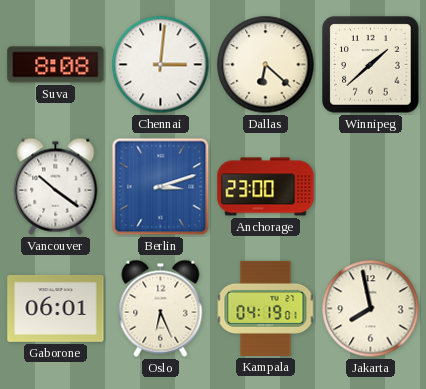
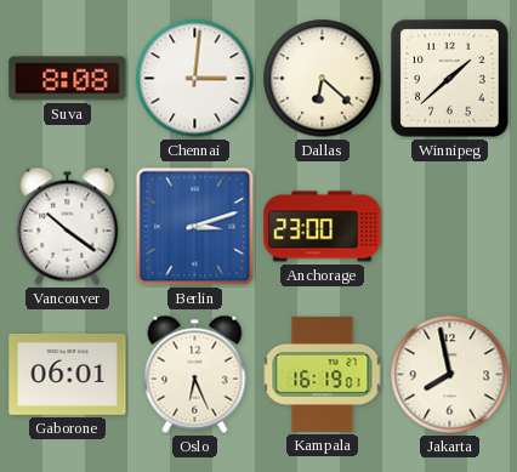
Kampala: 04:19 -> 16:19
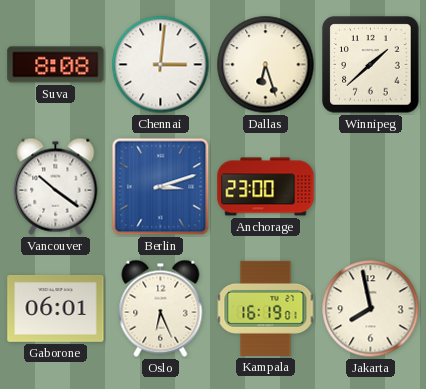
Dallas: 6:22 -> 6:27
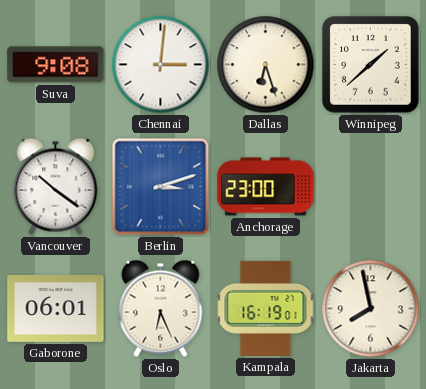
Suva: 8:08 -> 9:08
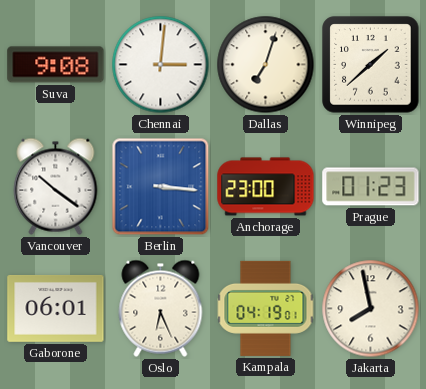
Dallas: 6:27 -> 7:03
Berlin: 3:12 -> 3:16
Prague: none -> 01:23
Kampala: 16:19 -> 04:19
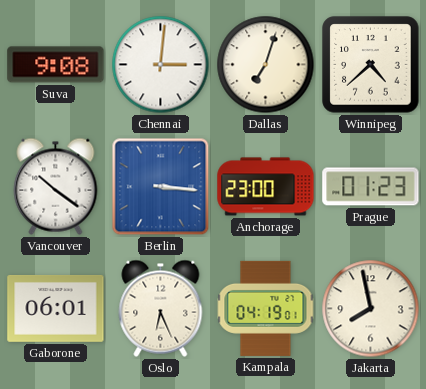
Winnipeg: 1:38 -> 4:38
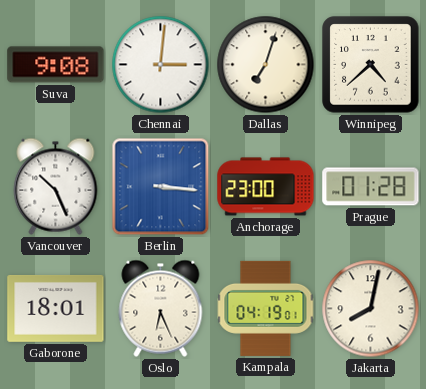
Vancouver: 10:21 -> 10:26
Prague: 01:23 -> 01:28
Gaborone: 06:01 -> 18:01
Jakarta: 7:58 -> 8:02
